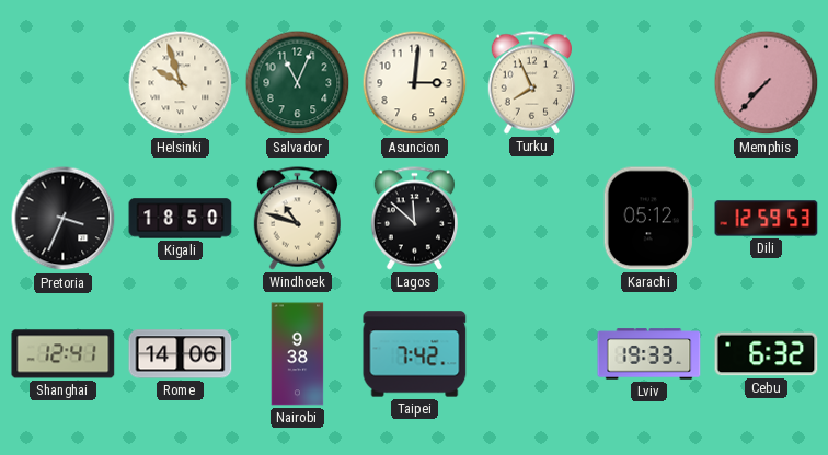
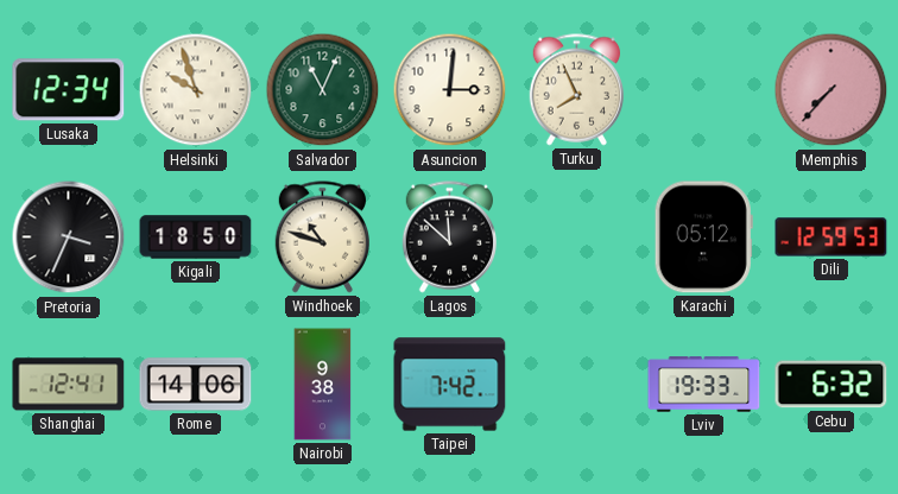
Lusaka: none -> 12:34
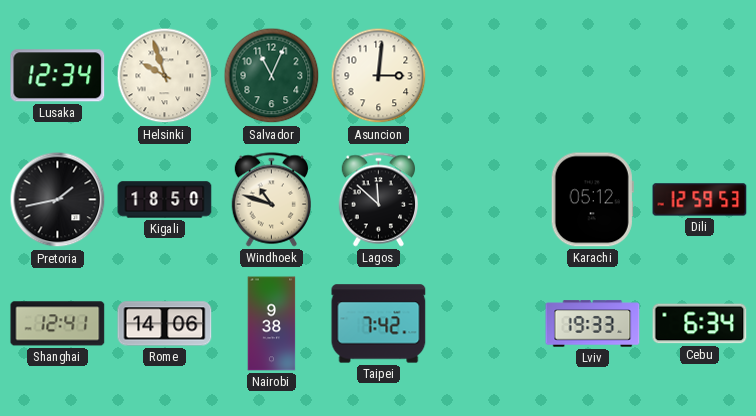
Turku: 7:56 -> none
Memphis: 7:37 -> none
Pretoria: 3:34 -> 1:43
Cebu: 6:32 -> 6:34
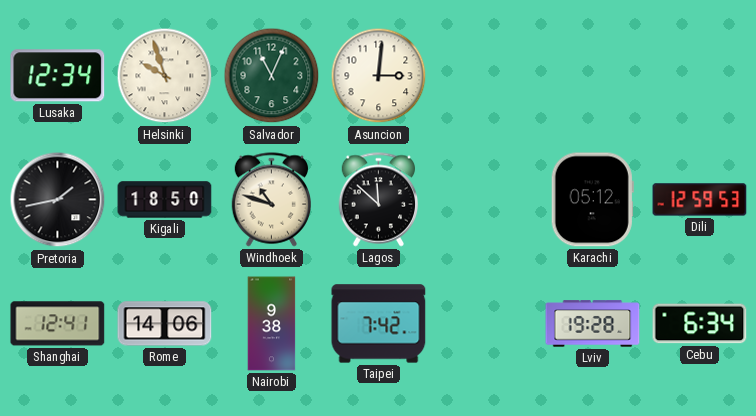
Lviv: 19:33 -> 19:28
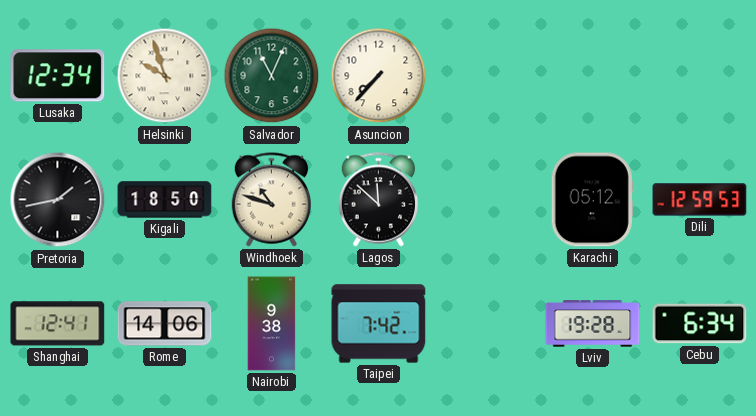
Asuncion: 3:01 -> 7:37
